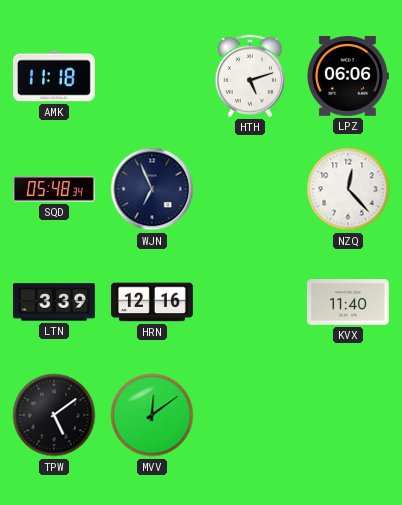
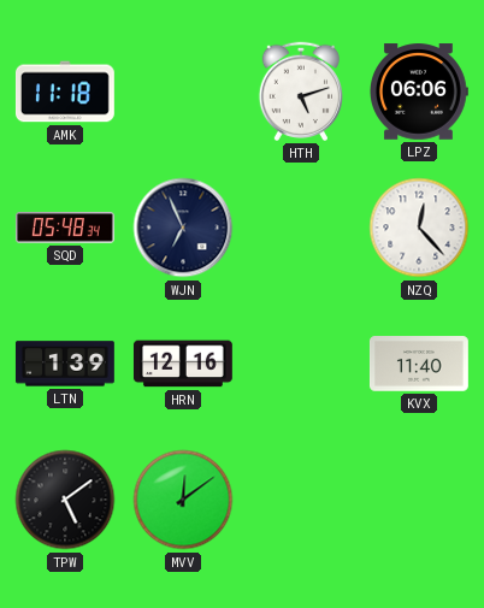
LTN: 3:39 -> 1:39
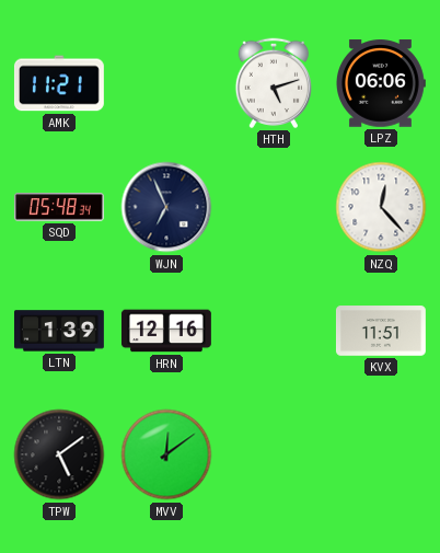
AMK: 11:18 -> 11:21
KVX: 11:40 -> 11:51
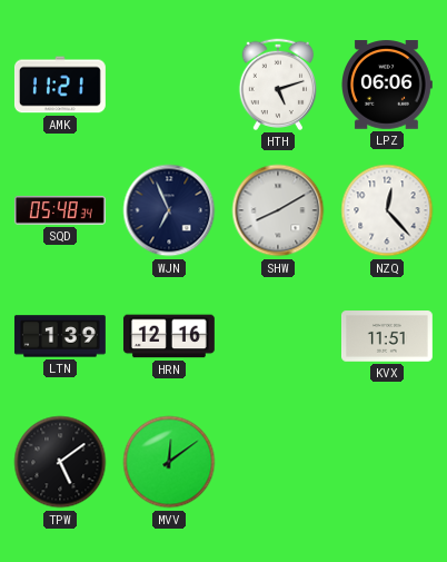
SHW: none -> 8:10
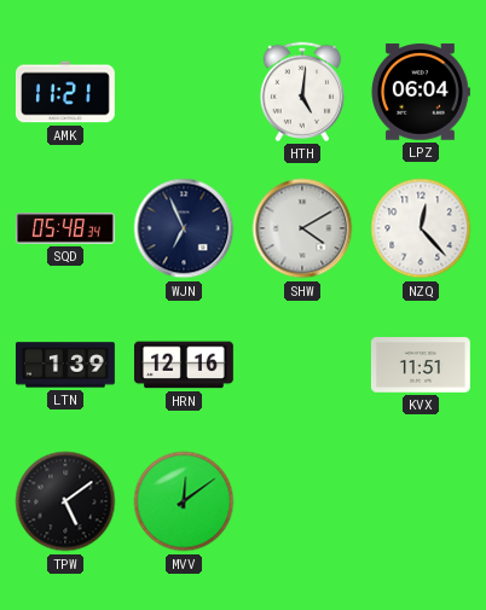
HTH: 5:12 -> 5:01
LPZ: 06:06 -> 06:04
SHW: 8:10 -> 4:10
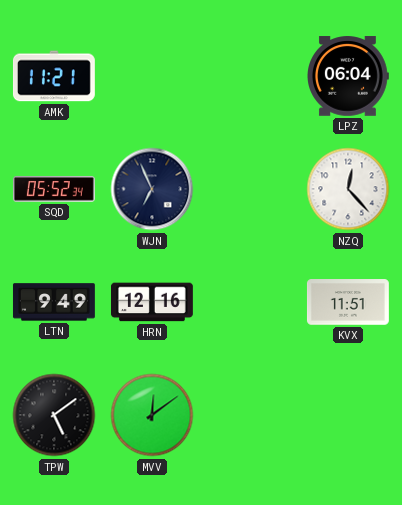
HTH: 5:01 -> none
SQD: 05:48 -> 05:52
SHW: 4:10 -> none
LTN: 1:39 -> 9:49
